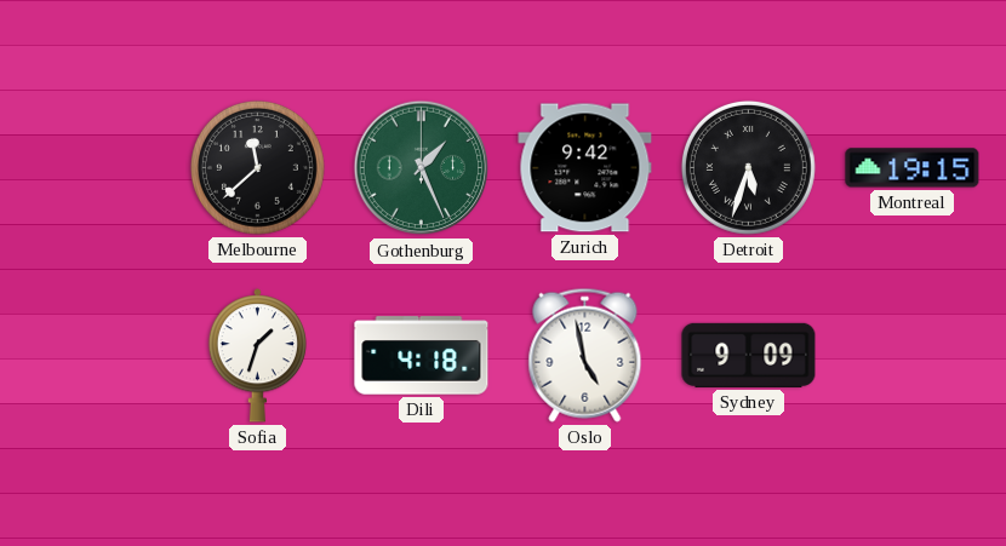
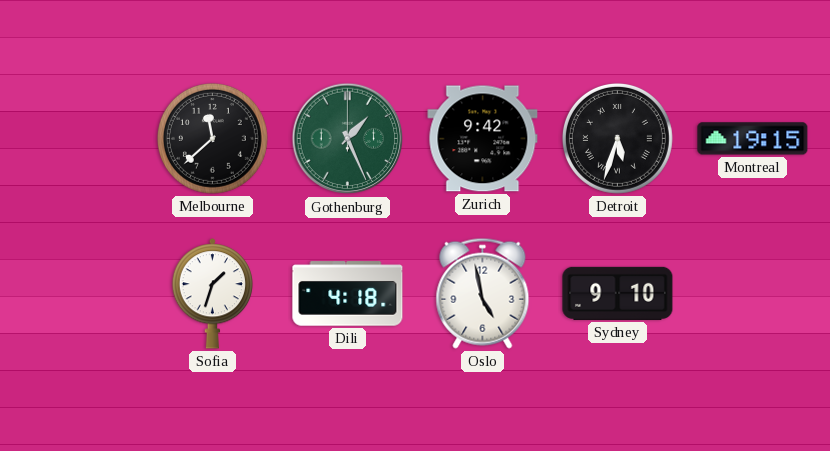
Sydney: 9:09 -> 9:10
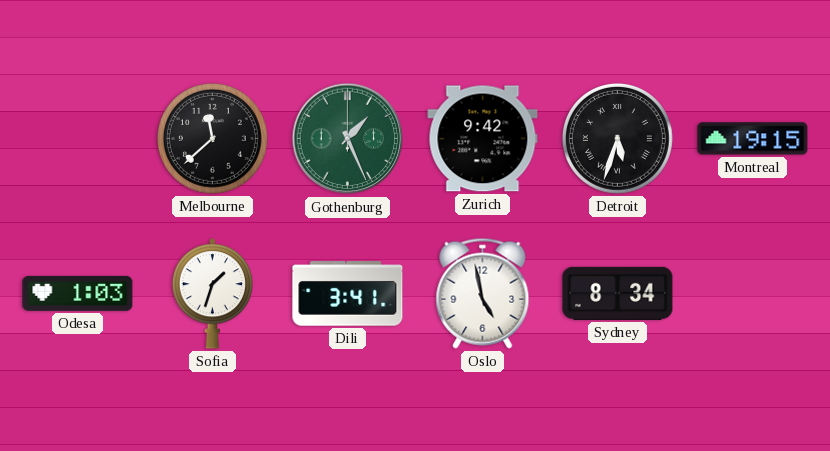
Odesa: none -> 1:03
Dili: 4:18 -> 3:41
Sydney: 9:10 -> 8:34
